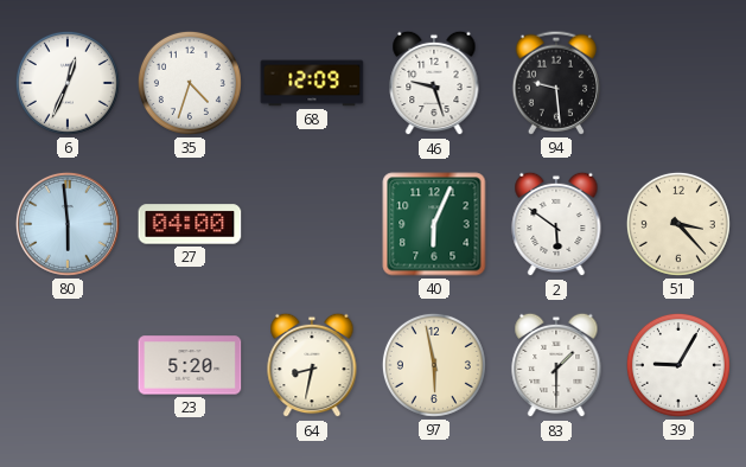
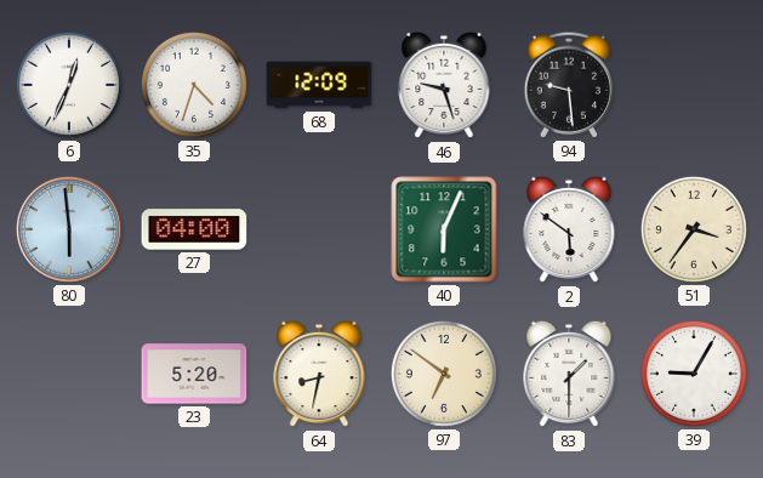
51: 3:23 -> 3:36
97: 5:58 -> 6:51
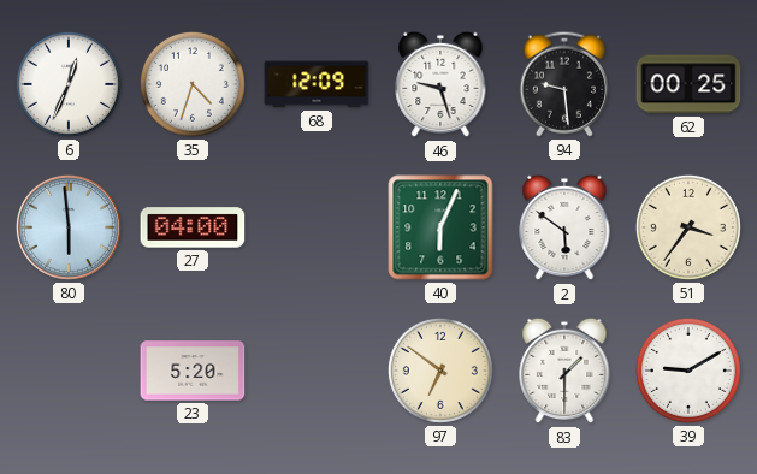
62: none -> 00:25
64: 8:32 -> none
39: 9:05 -> 9:10
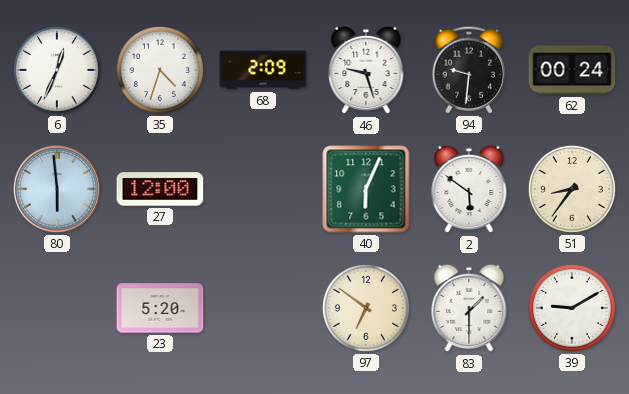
68: 12:09 -> 2:09
94: 9:29 -> 9:31
62: 00:25 -> 00:24
27: 04:00 -> 12:00
51: 3:36 -> 8:36
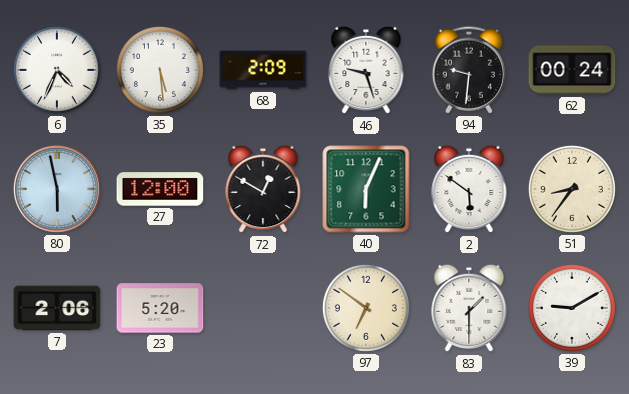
6: 12:34 -> 4:34
35: 4:33 -> 5:29
80: 5:59 -> 5:58
72: none -> 12:50
7: none -> 2:06
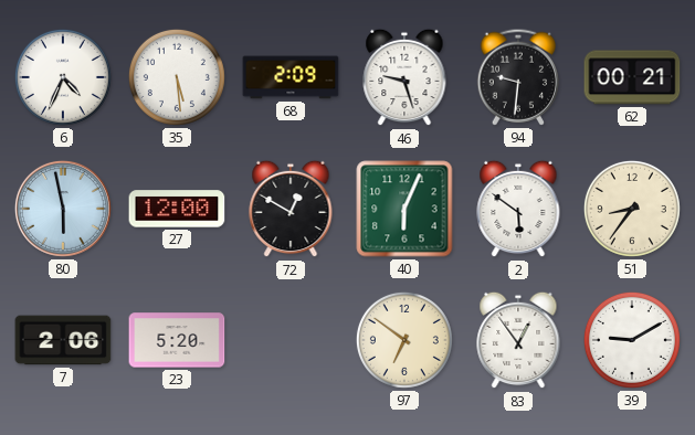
62: 00:24 -> 00:21
83: 1:30 -> 12:54
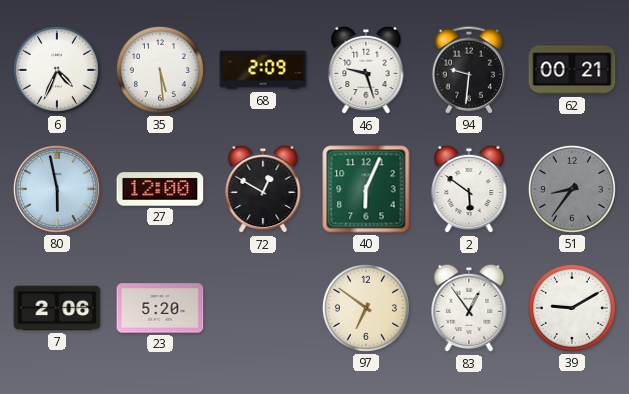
51 dial: cream -> grey
